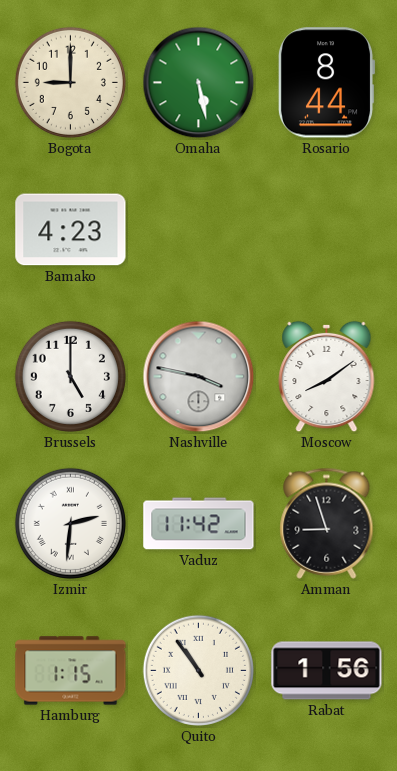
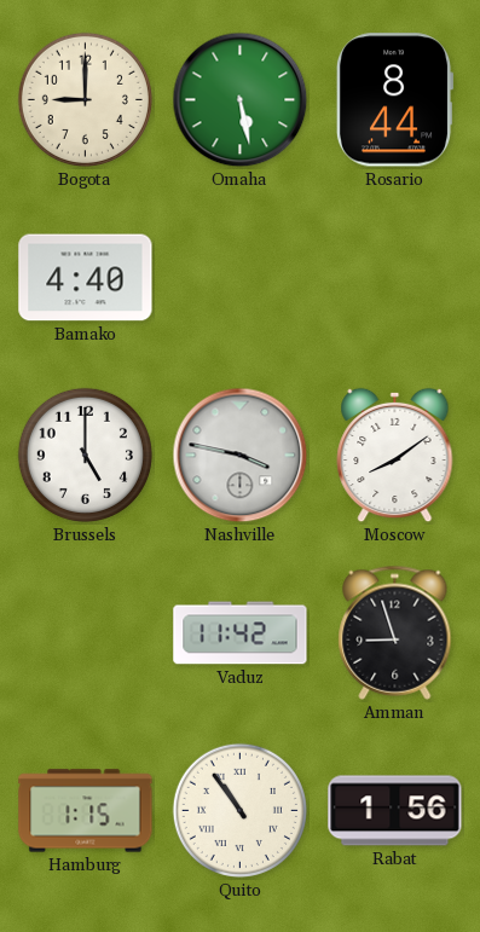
Bamako: 4:23 -> 4:40
Izmir: 2:31 -> none
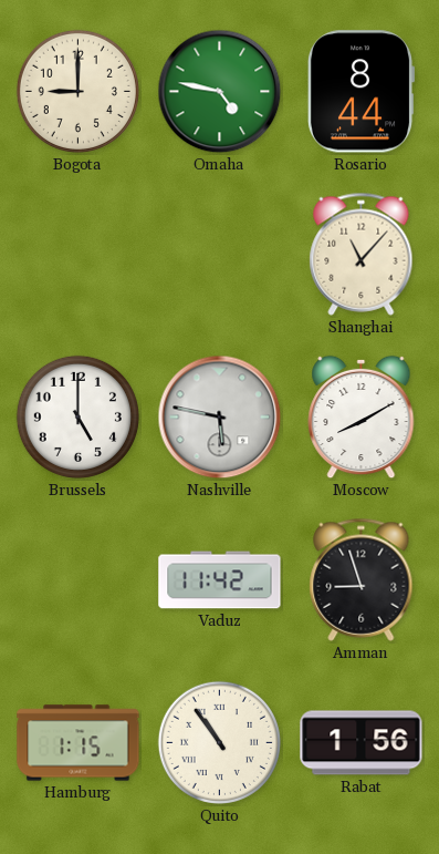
Omaha: 5:28 -> 4:47
Bamako: 4:40 -> none
Shanghai: none -> 11:07
Nashville: 3:47 -> 5:47
Moscow: 8:09 -> 8:10
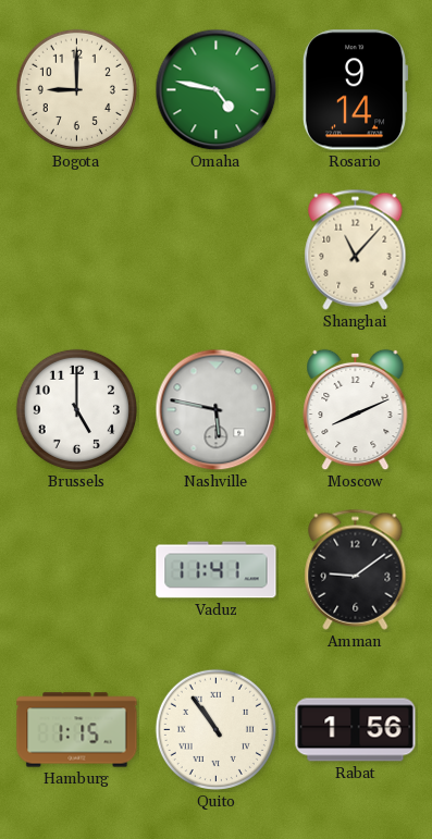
Rosario: 8:44 -> 9:14
Moscow: 8:10 -> 8:11
Vaduz: 11:42 -> 11:41
Amman: 8:57 -> 9:09
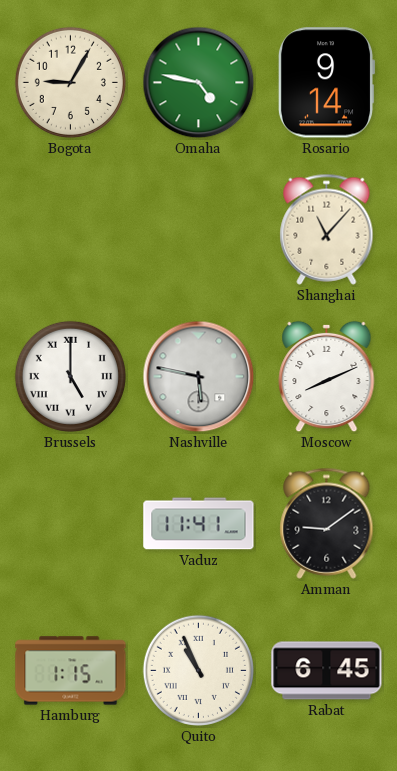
Bogota: 9:00 -> 9:05
Brussels numerals: Arabic -> Roman
Quito: 10:54 -> 10:56
Rabat: 1:56 -> 6:45
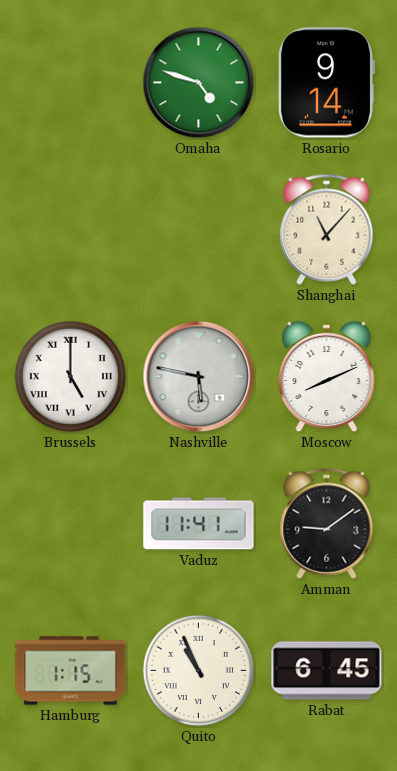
Bogota: 9:05 -> none
Omaha: 4:47 -> 4:48
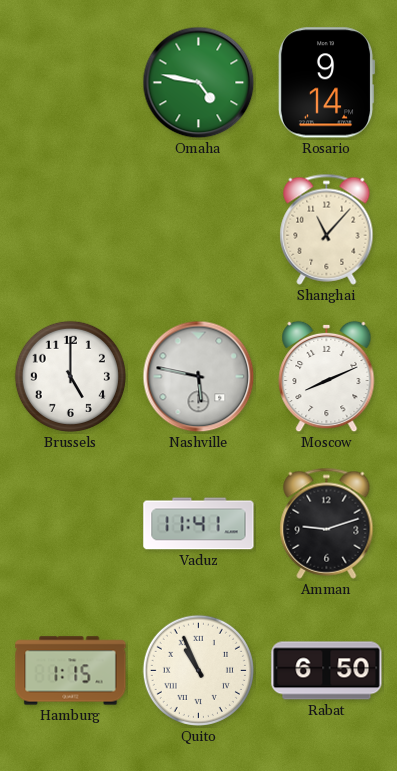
Omaha: 4:48 -> 4:47
Brussels numerals: Roman -> Arabic
Amman: 9:09 -> 9:12
Rabat: 6:45 -> 6:50
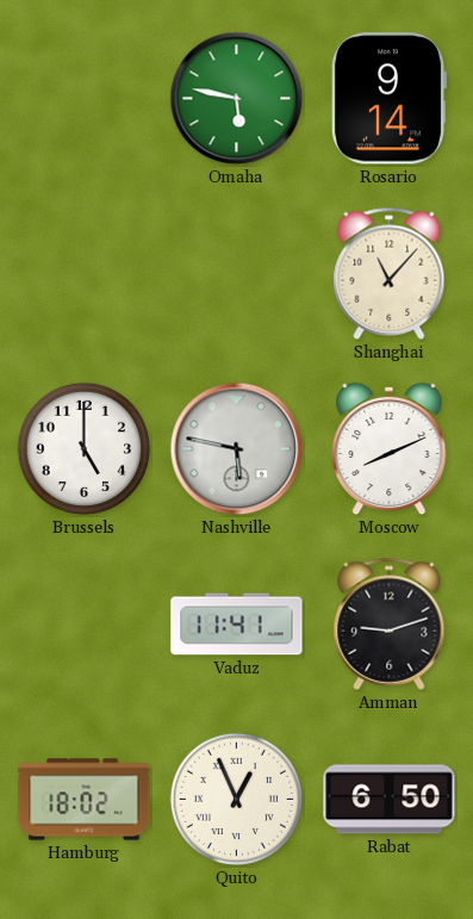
Omaha: 4:47 -> 5:47
Hamburg: 1:15 -> 18:02
Quito: 10:56 -> 12:56
